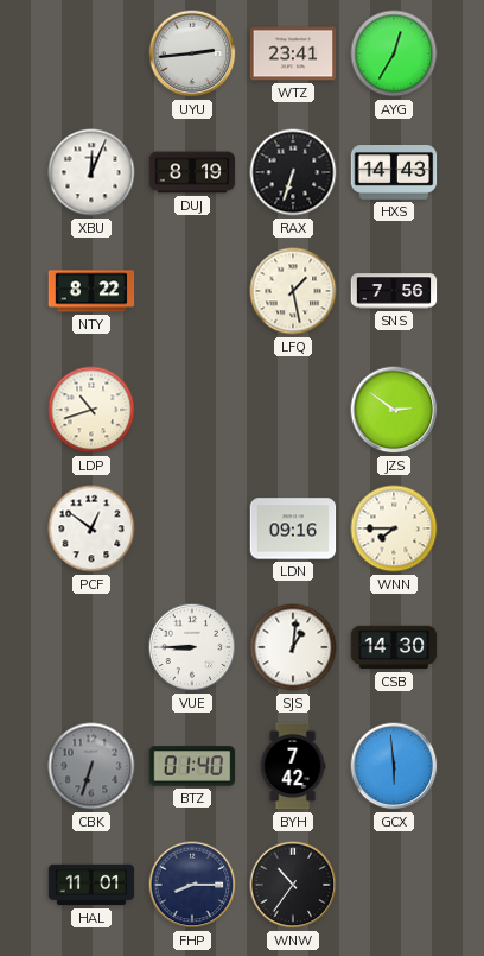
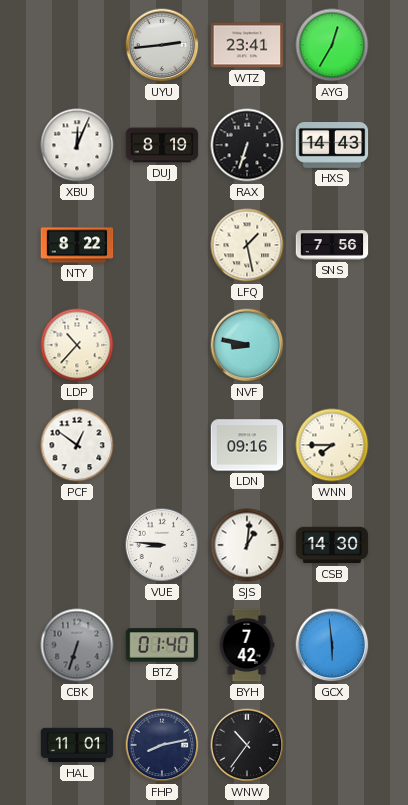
LDP: 10:42 -> 10:37
NVF: none -> 8:47
JZS: 2:51 -> none
VUE: 8:45 -> 8:46
FHP: 8:15 -> 8:13
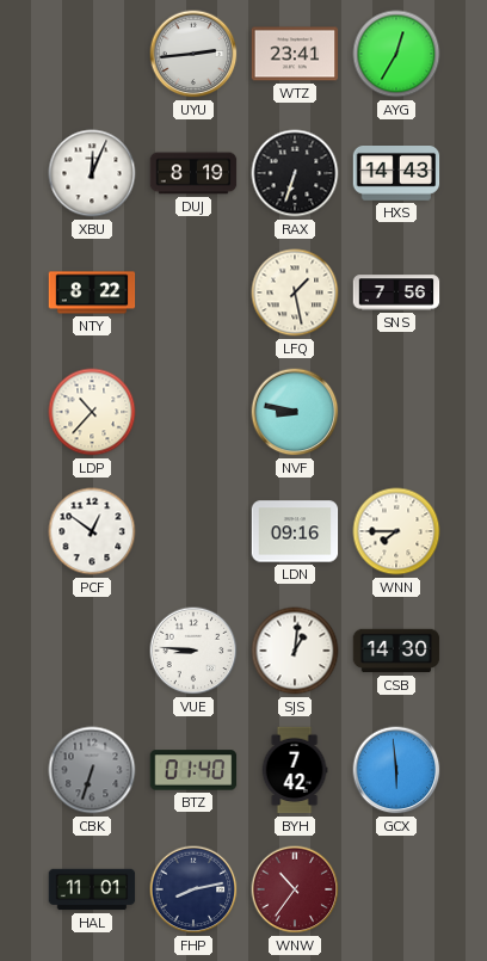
WNW dial: black -> burgundy
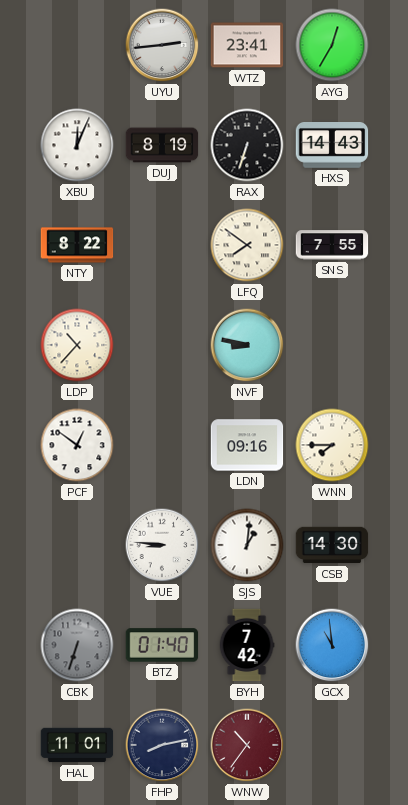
LFQ: 1:28 -> 7:51
SNS: 7:56 -> 7:55
GCX: 5:59 -> 10:59
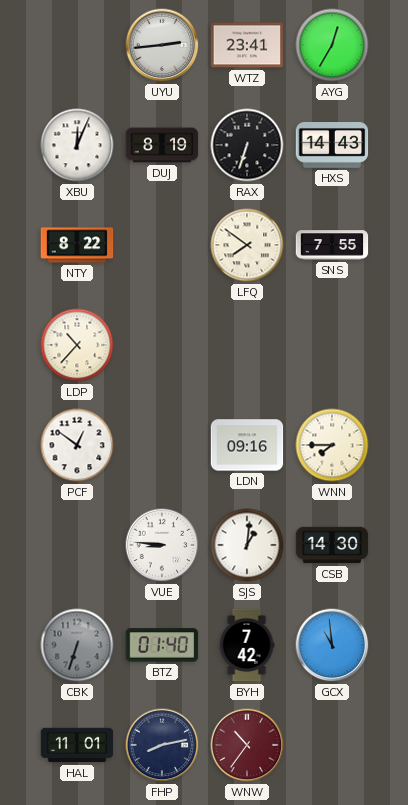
NVF: 8:47 -> none
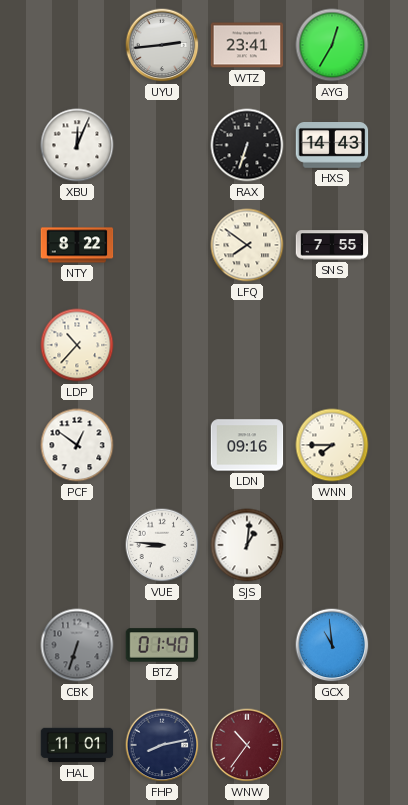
DUJ: 8:19 -> none
CSB: 14:30 -> none
BYH: 7:42 -> none
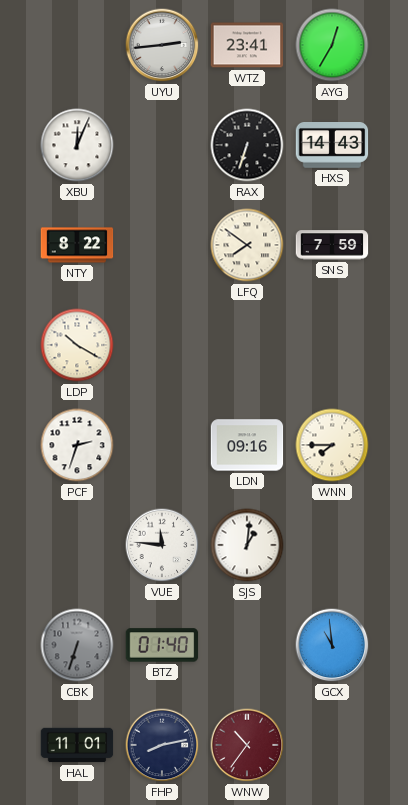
SNS: 7:55 -> 7:59
LDP: 10:37 -> 10:20
PCF: 12:51 -> 2:33
VUE: 8:46 -> 11:46
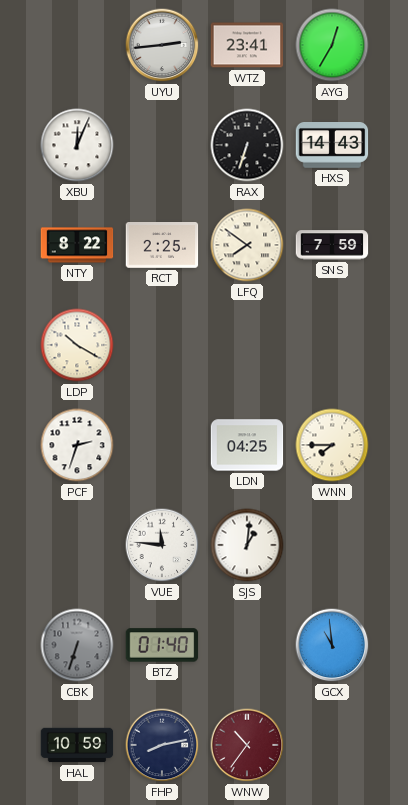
RCT: none -> 2:25
LDN: 09:16 -> 04:25
HAL: 11:01 -> 10:59
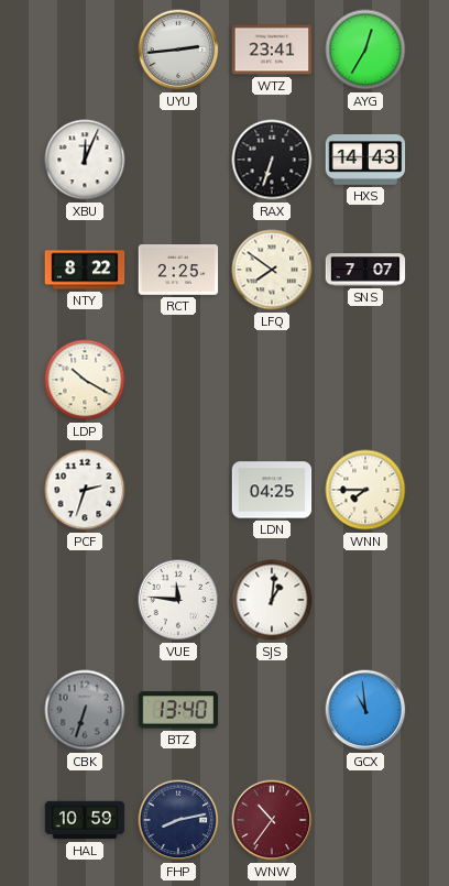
SNS: 7:59 -> 7:07
BTZ: 01:40 -> 13:40
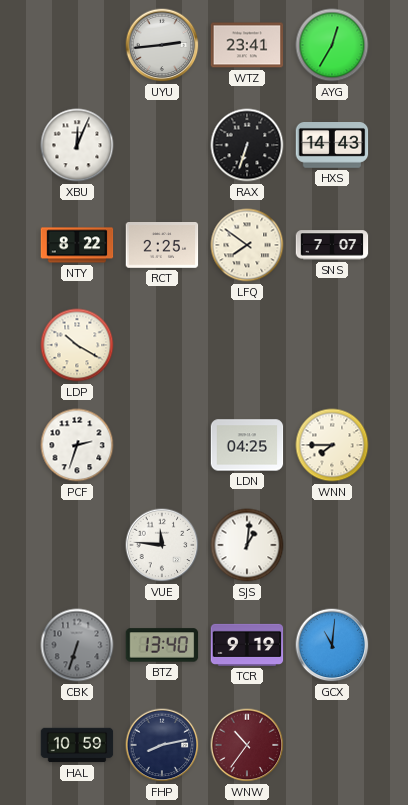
TCR: none -> 9:19
GCX: 10:59 -> 11:01
